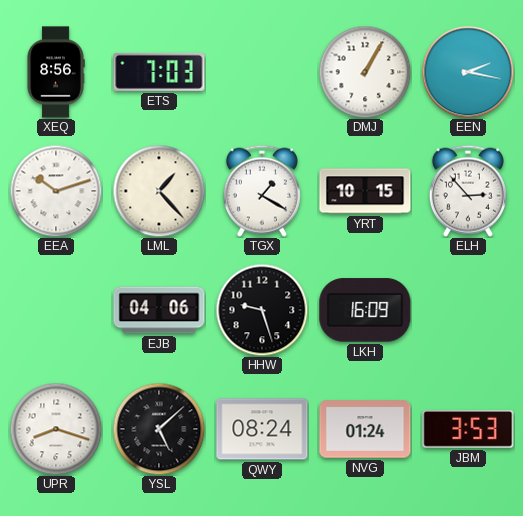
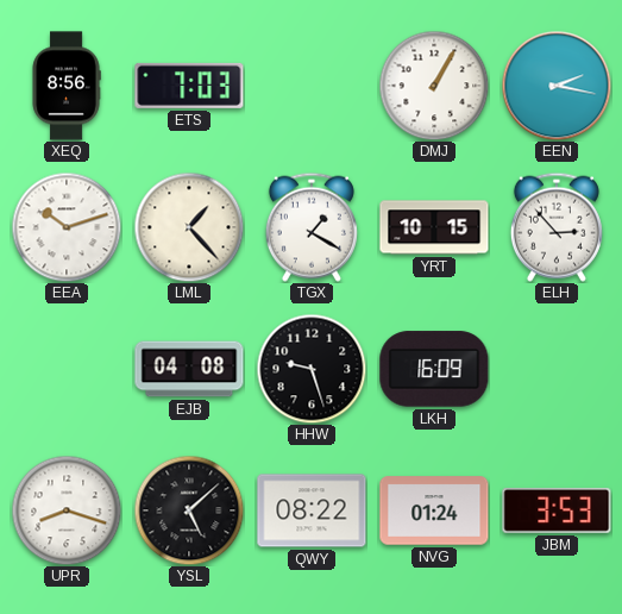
EJB: 04:06 -> 04:08
QWY: 08:24 -> 08:22
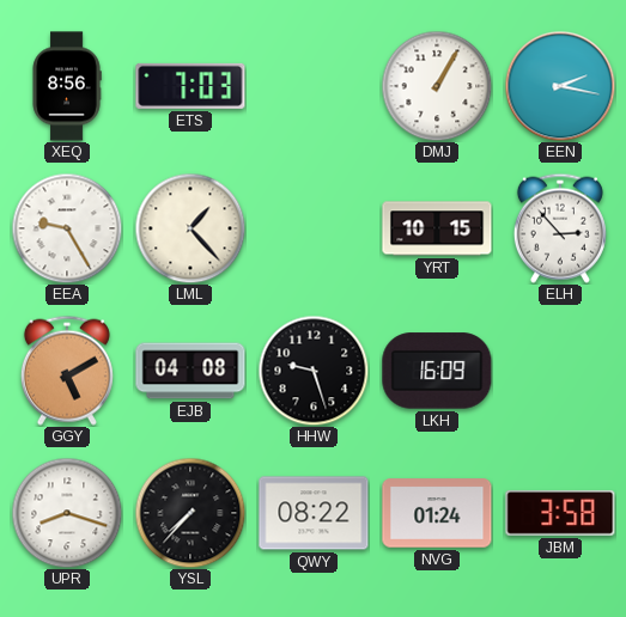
EEA: 10:12 -> 9:25
TGX: 1:20 -> none
GGY: none -> 5:10
YSL: 5:08 -> 7:37
JBM: 3:53 -> 3:58
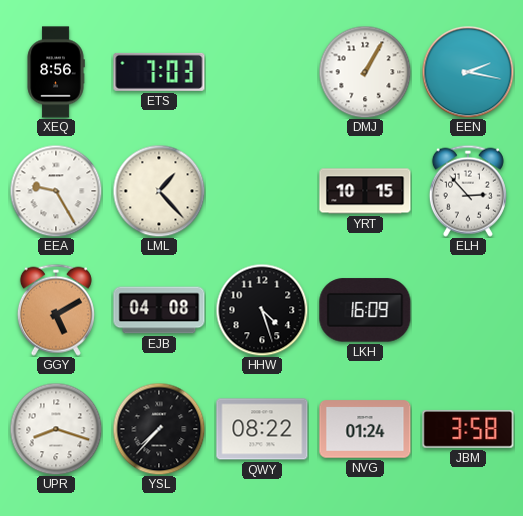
HHW: 9:27 -> 4:27
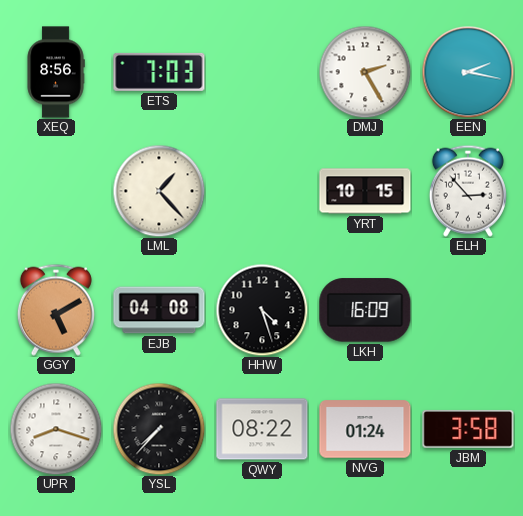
DMJ: 1:05 -> 2:25
EEA: 9:25 -> none
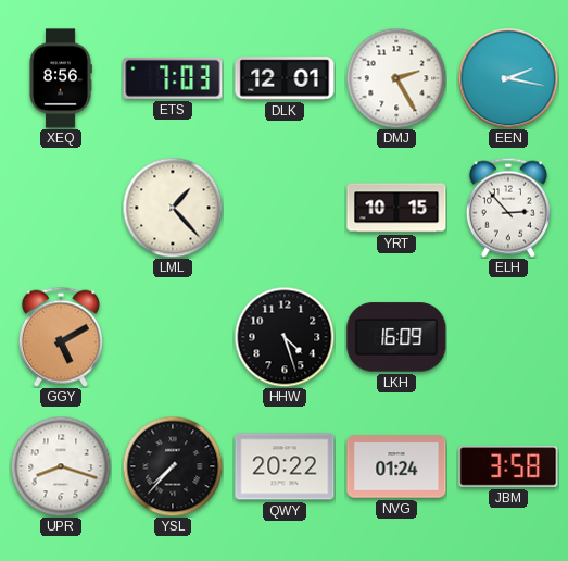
DLK: none -> 12:01
EJB: 04:08 -> none
QWY: 08:22 -> 20:22
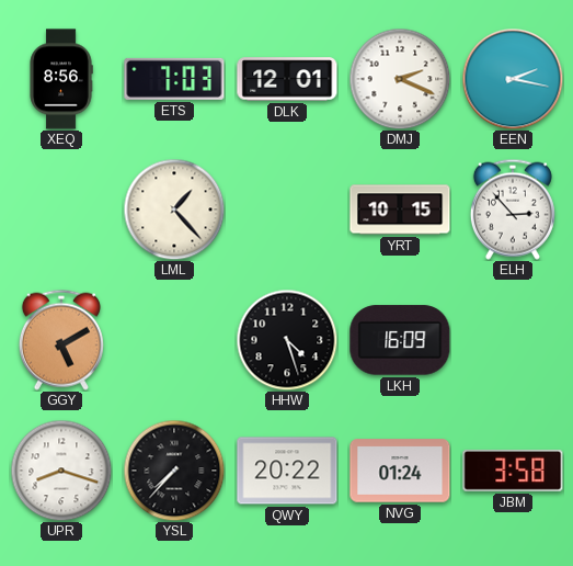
DMJ: 2:25 -> 2:19
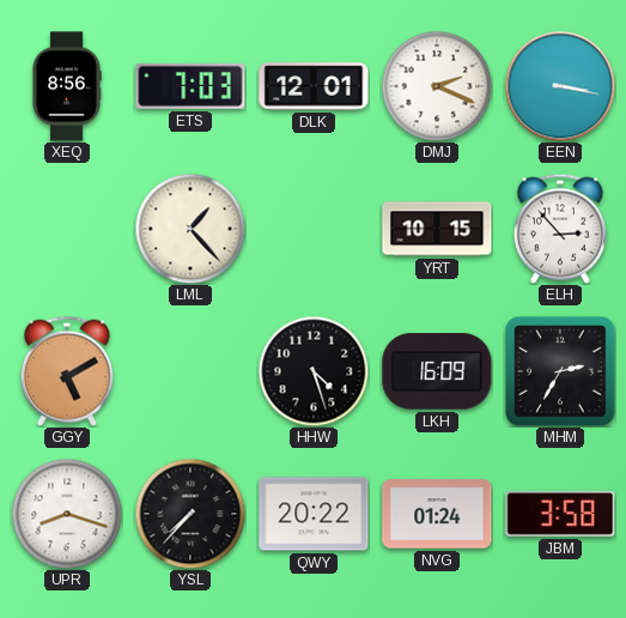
EEN: 2:17 -> 3:17
MHM: none -> 2:35
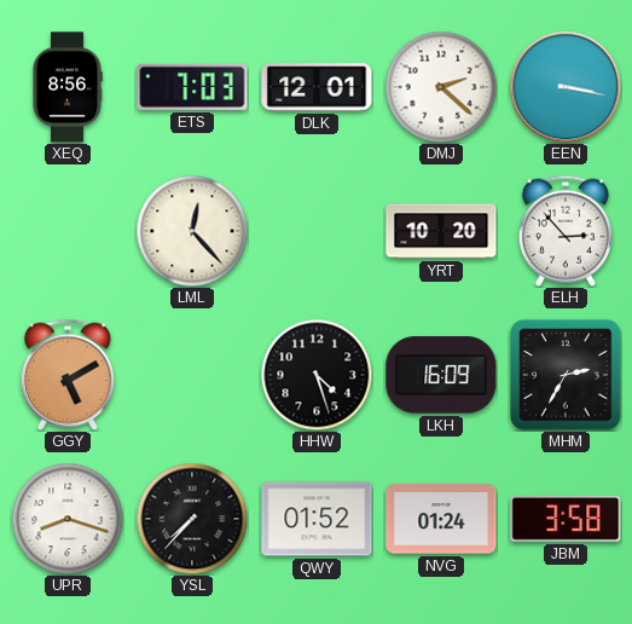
DMJ: 2:19 -> 2:22
LML: 1:23 -> 12:23
YRT: 10:15 -> 10:20
QWY: 20:22 -> 01:52
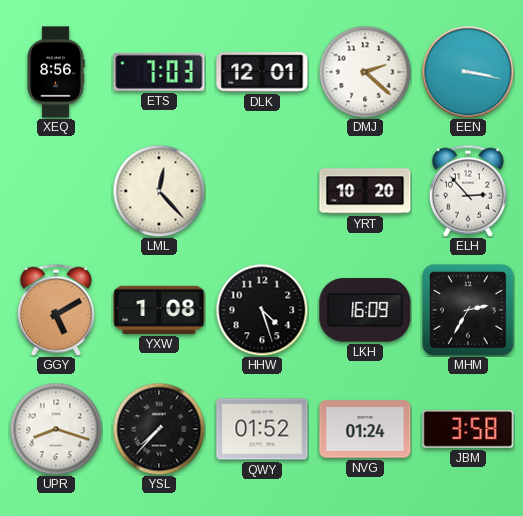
YXW: none -> 1:08
